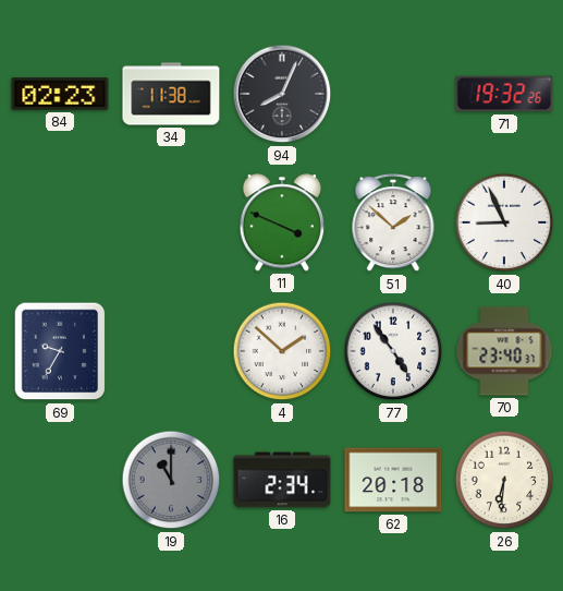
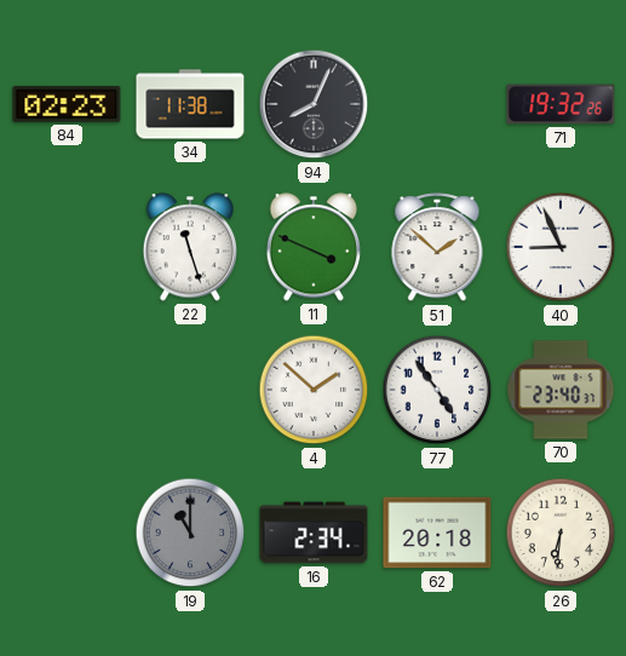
22: none -> 11:27
69: 9:35 -> none
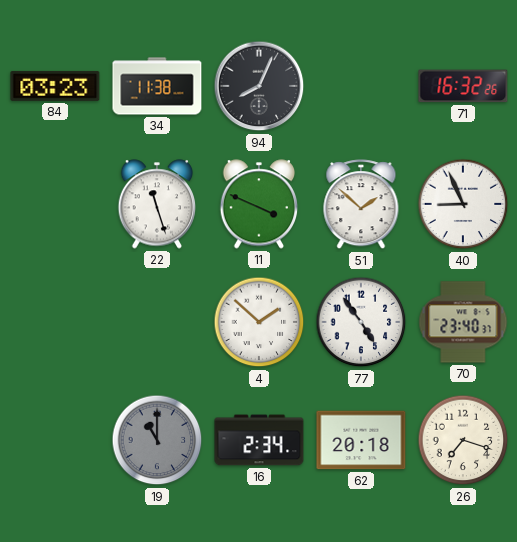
84: 02:23 -> 03:23
71: 19:32 -> 16:32
26: 6:31 -> 7:18
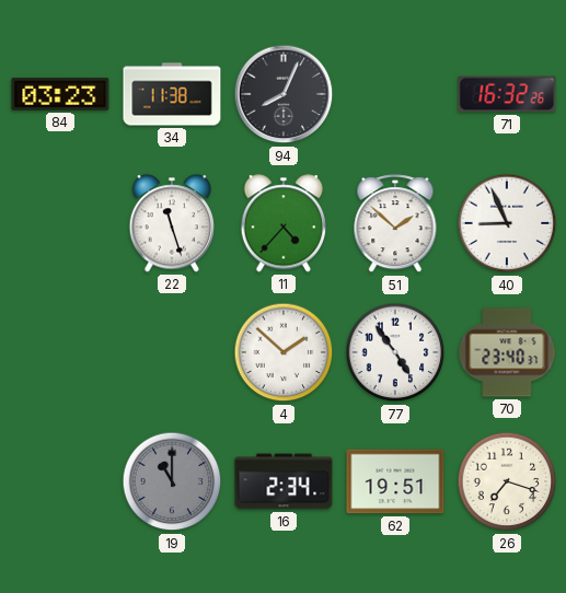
11: 3:49 -> 4:37
62: 20:18 -> 19:51
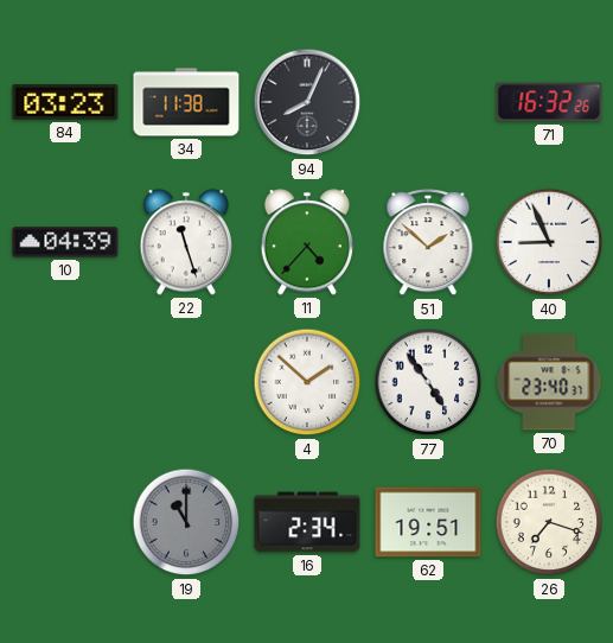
10: none -> 04:39
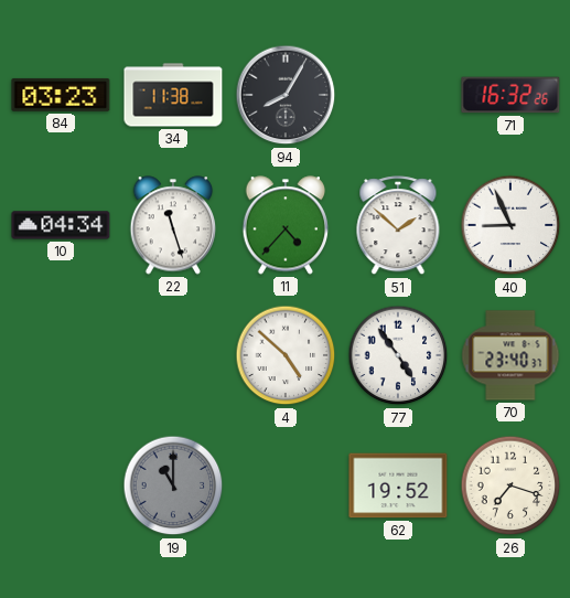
94: 8:04 -> 8:05
10: 04:39 -> 04:34
4: 1:52 -> 4:52
16: 2:34 -> none
62: 19:51 -> 19:52
